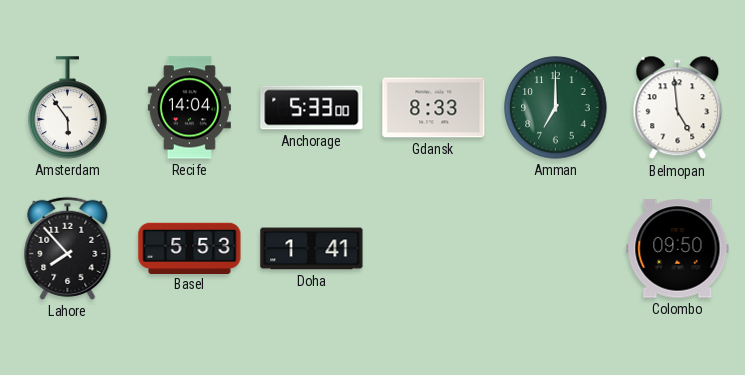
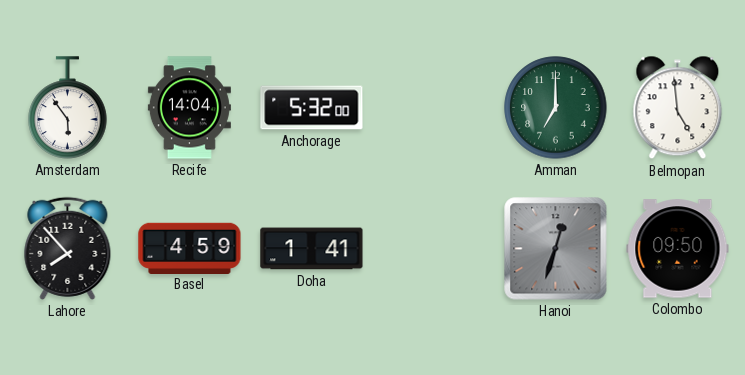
Anchorage: 5:33 -> 5:32
Gdansk: 8:33 -> none
Basel: 5:53 -> 4:59
Hanoi: none -> 12:33
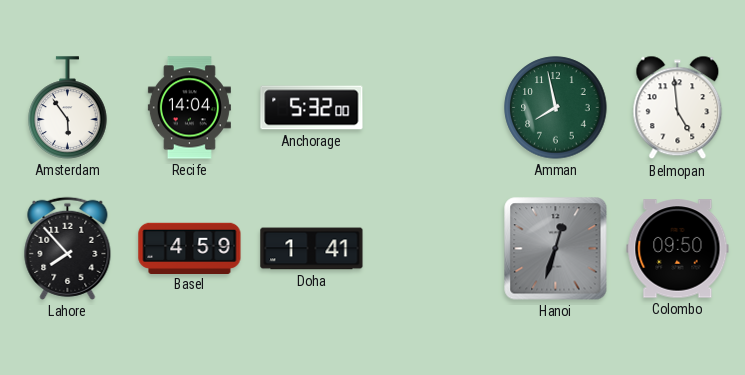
Amman: 7:00 -> 7:58
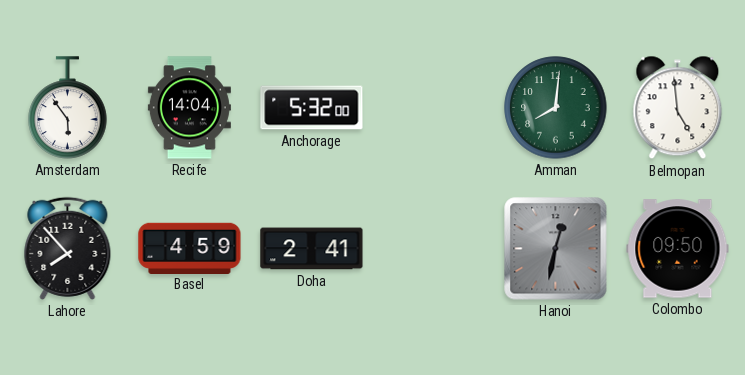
Amman: 7:58 -> 8:01
Doha: 1:41 -> 2:41
Hanoi: 12:33 -> 12:32
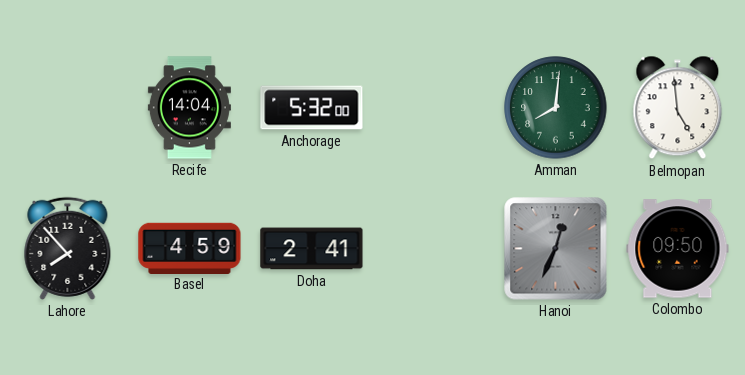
Amsterdam: 5:54 -> none
Hanoi: 12:32 -> 12:34
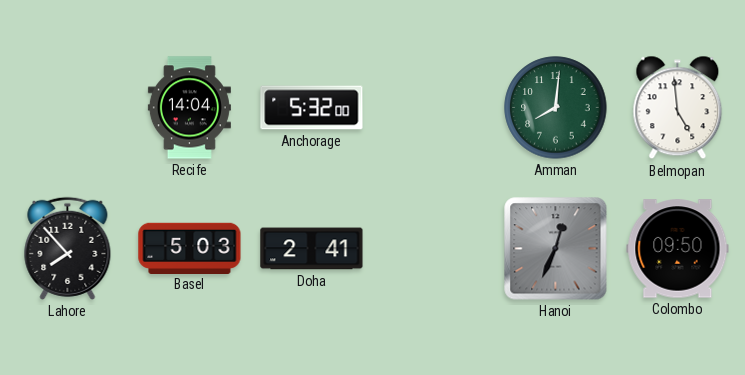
Basel: 4:59 -> 5:03
